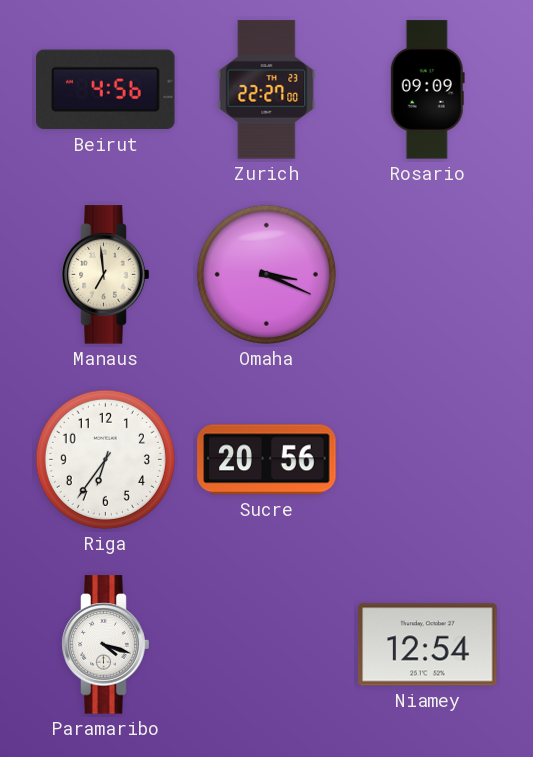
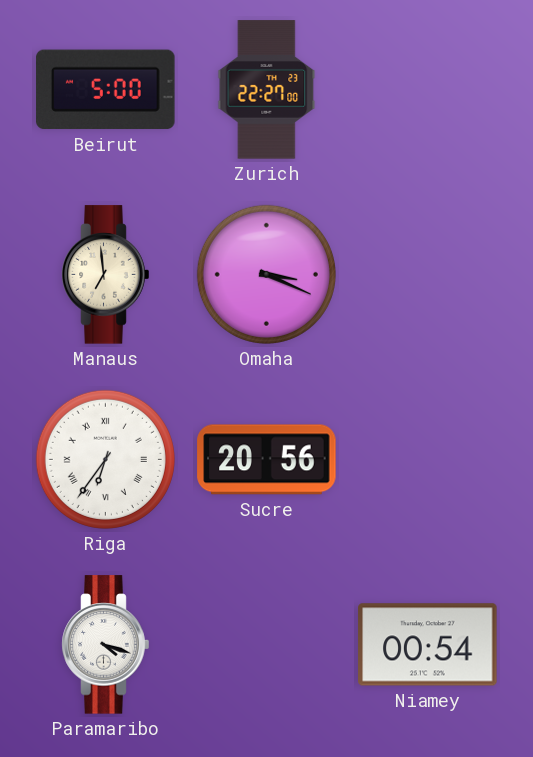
Beirut: 4:56 -> 5:00
Rosario: 09:09 -> none
Riga numerals: Arabic -> Roman
Niamey: 12:54 -> 00:54
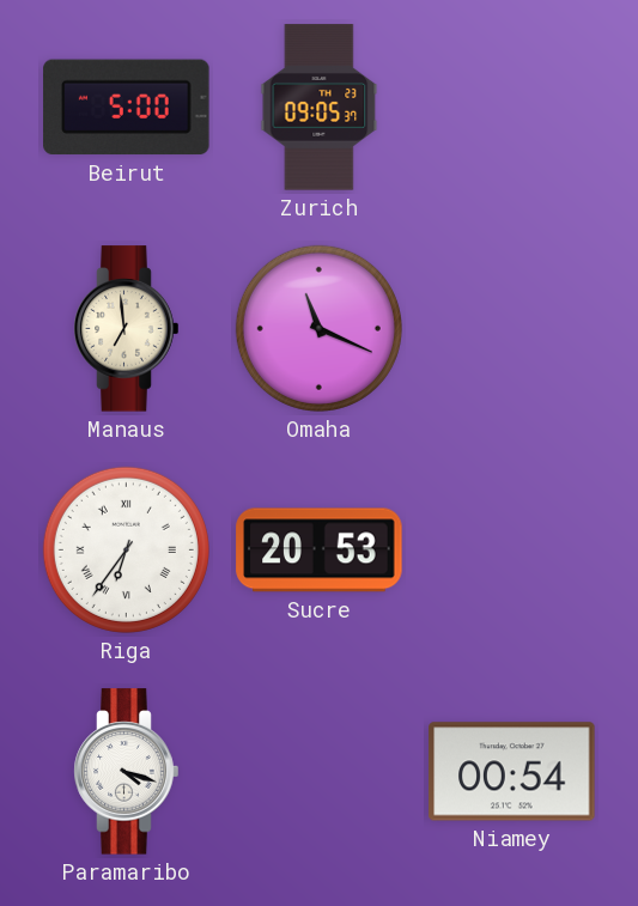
Zurich: 22:27 -> 09:05
Omaha: 3:19 -> 11:19
Sucre: 20:56 -> 20:53
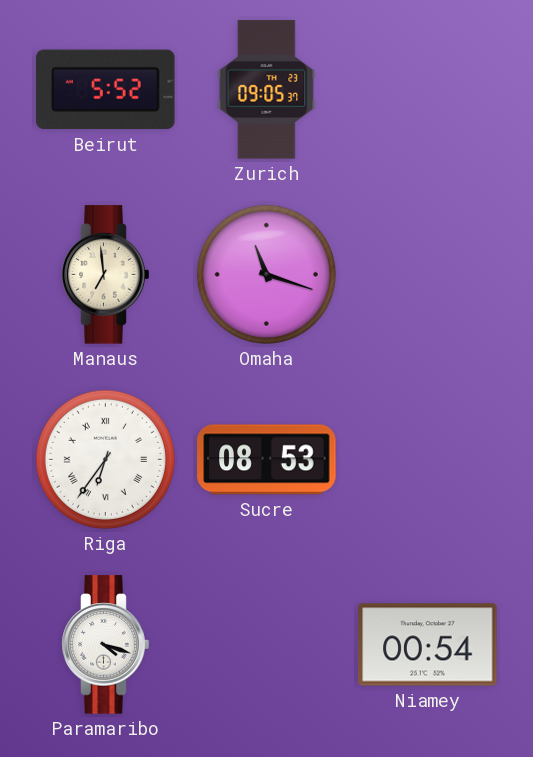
Beirut: 5:00 -> 5:52
Omaha: 11:19 -> 11:18
Sucre: 20:53 -> 08:53
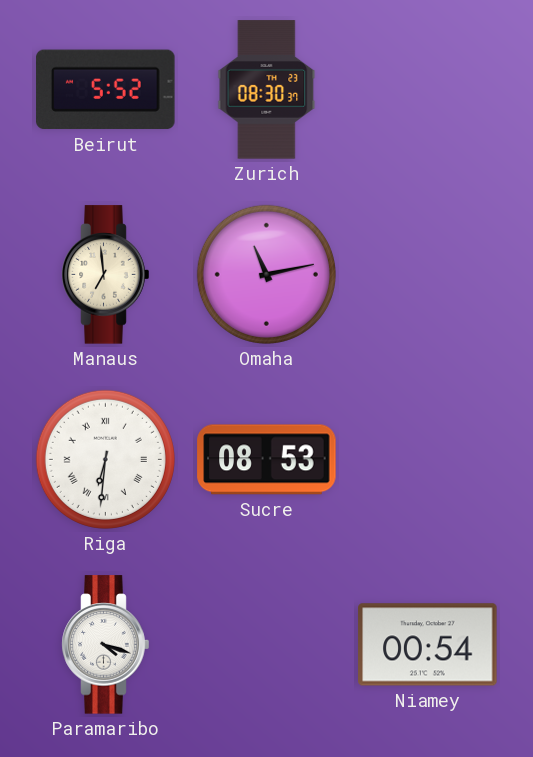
Zurich: 09:05 -> 08:30
Omaha: 11:18 -> 11:13
Riga: 6:36 -> 6:31
